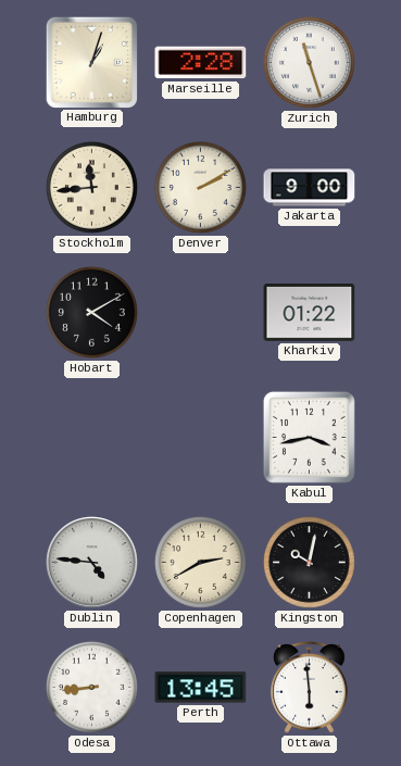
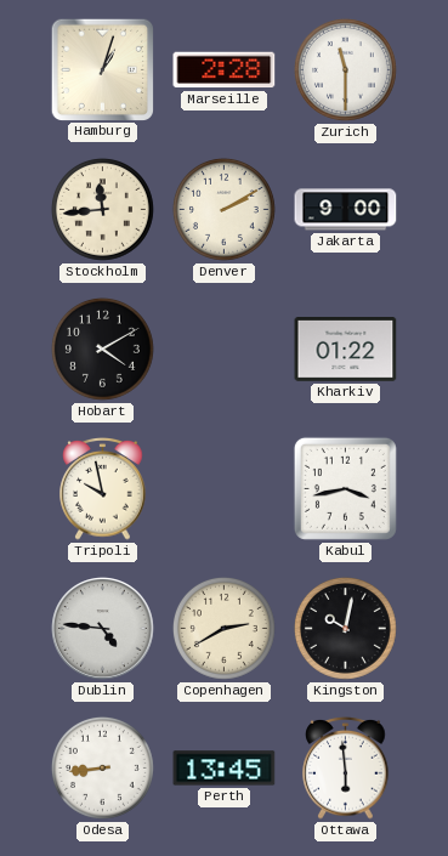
Zurich: 11:27 -> 11:30
Tripoli: none -> 9:58
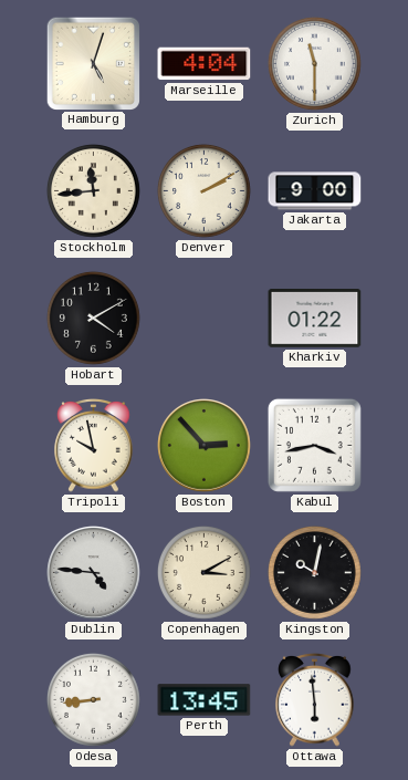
Hamburg: 1:03 -> 5:03
Marseille: 2:28 -> 4:04
Boston: none -> 2:53
Copenhagen: 2:40 -> 3:10
